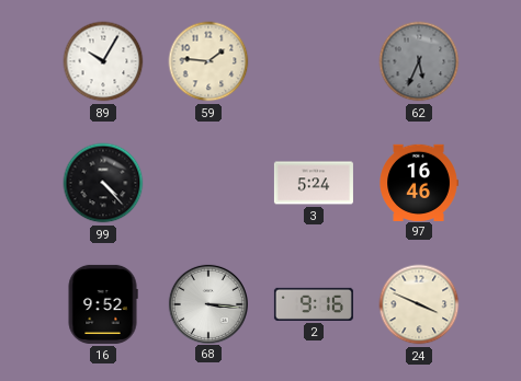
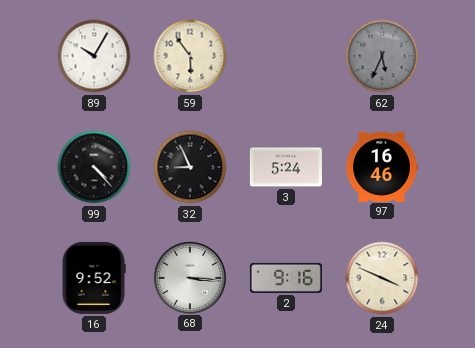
59: 1:46 -> 5:54
32: none -> 8:56
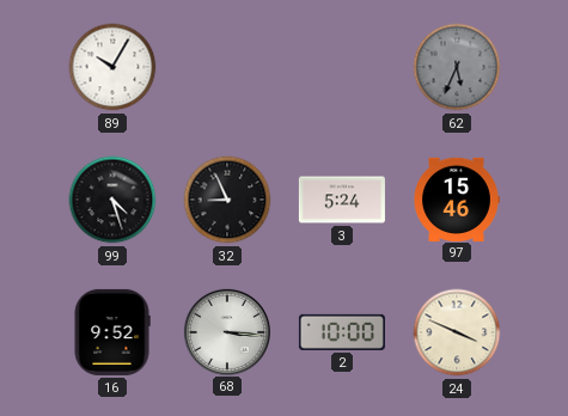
59: 5:54 -> none
99: 4:23 -> 4:27
97: 16:46 -> 15:46
2: 9:16 -> 10:00
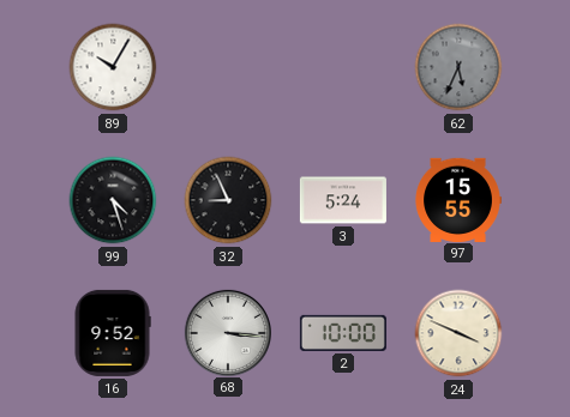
97: 15:46 -> 15:55
